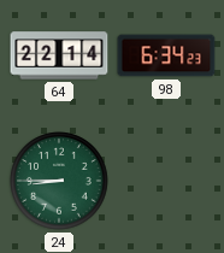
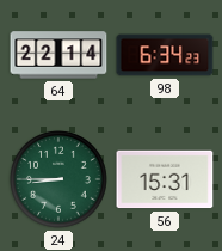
56: none -> 15:31
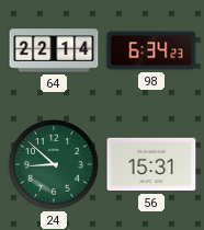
24: 8:45 -> 8:52
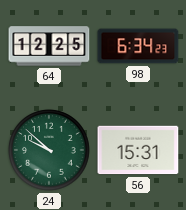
64: 22:14 -> 12:25
24: 8:52 -> 9:52
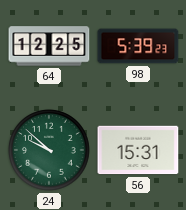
98: 6:34 -> 5:39
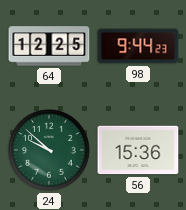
98: 5:39 -> 9:44
56: 15:31 -> 15:36
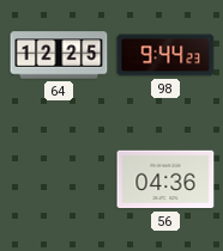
24: 9:52 -> none
56: 15:36 -> 04:36
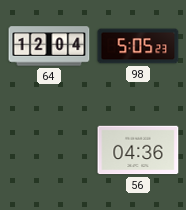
64: 12:25 -> 12:04
98: 9:44 -> 5:05
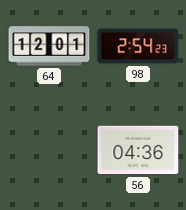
64: 12:04 -> 12:01
98: 5:05 -> 2:54
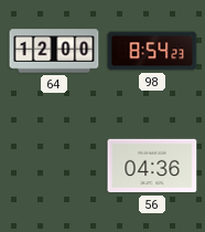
64: 12:01 -> 12:00
98: 2:54 -> 8:54
